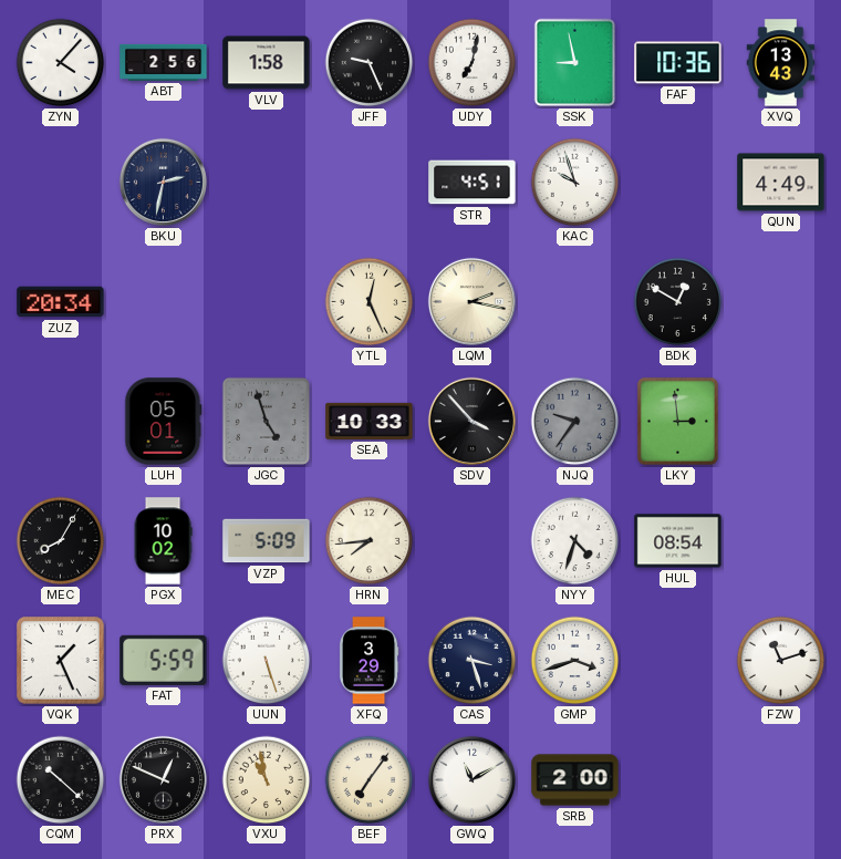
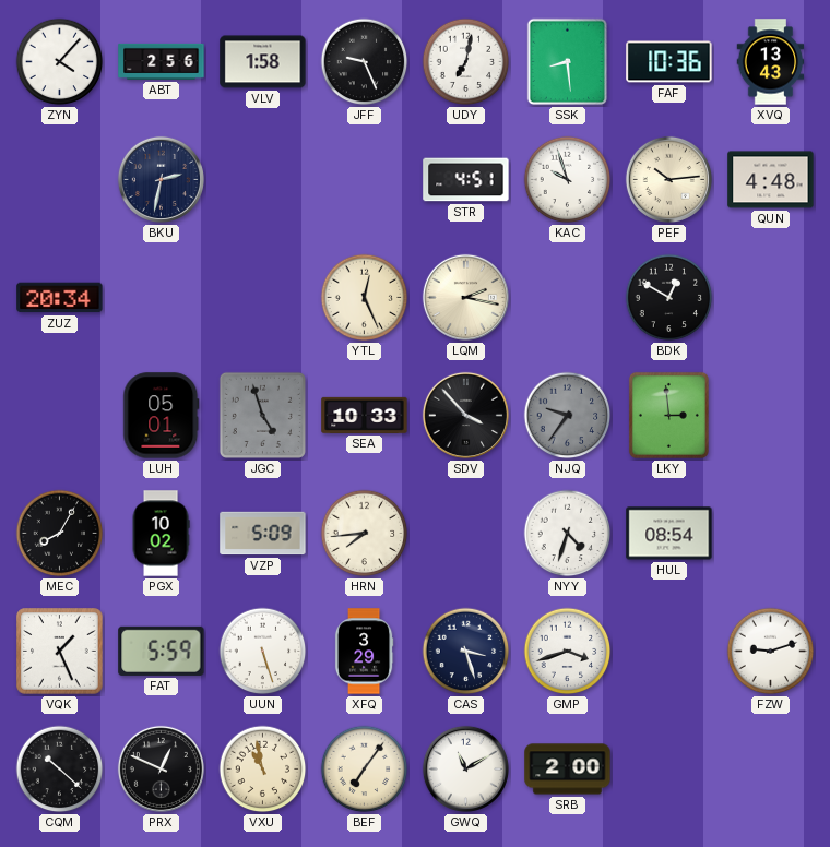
SSK: 8:58 -> 8:29
PEF: none -> 10:14
QUN: 4:49 -> 4:48
FZW: 11:12 -> 9:12
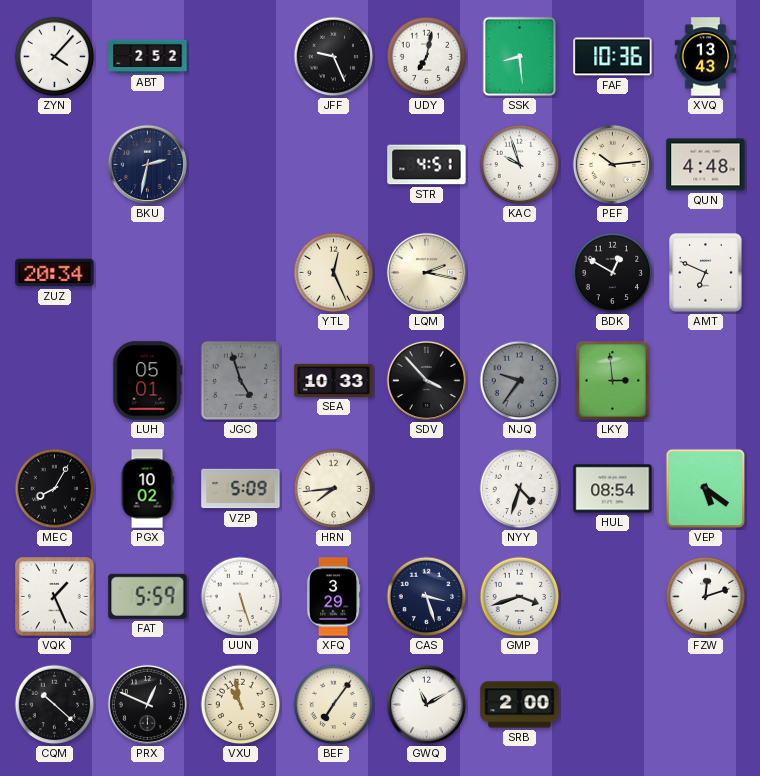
ABT: 2:56 -> 2:52
VLV: 1:58 -> none
AMT: none -> 6:49
VEP: none -> 5:21
FZW: 9:12 -> 12:12
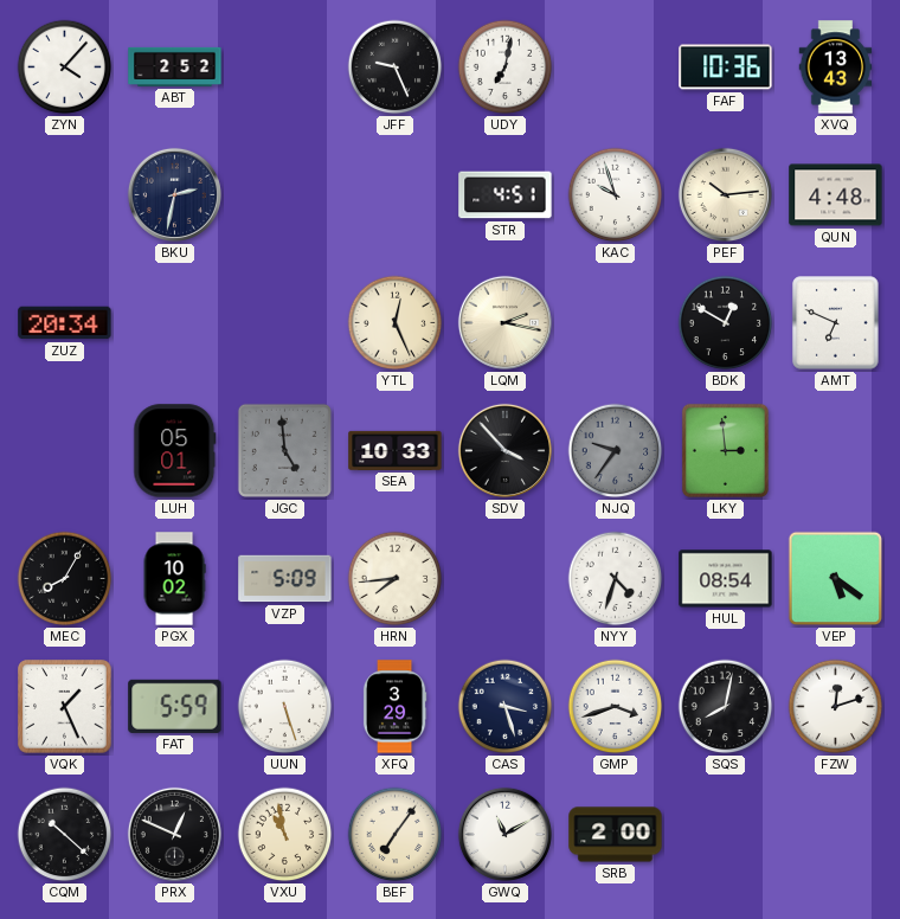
SSK: 8:29 -> none
JGC: 4:57 -> 4:59
SQS: none -> 8:02
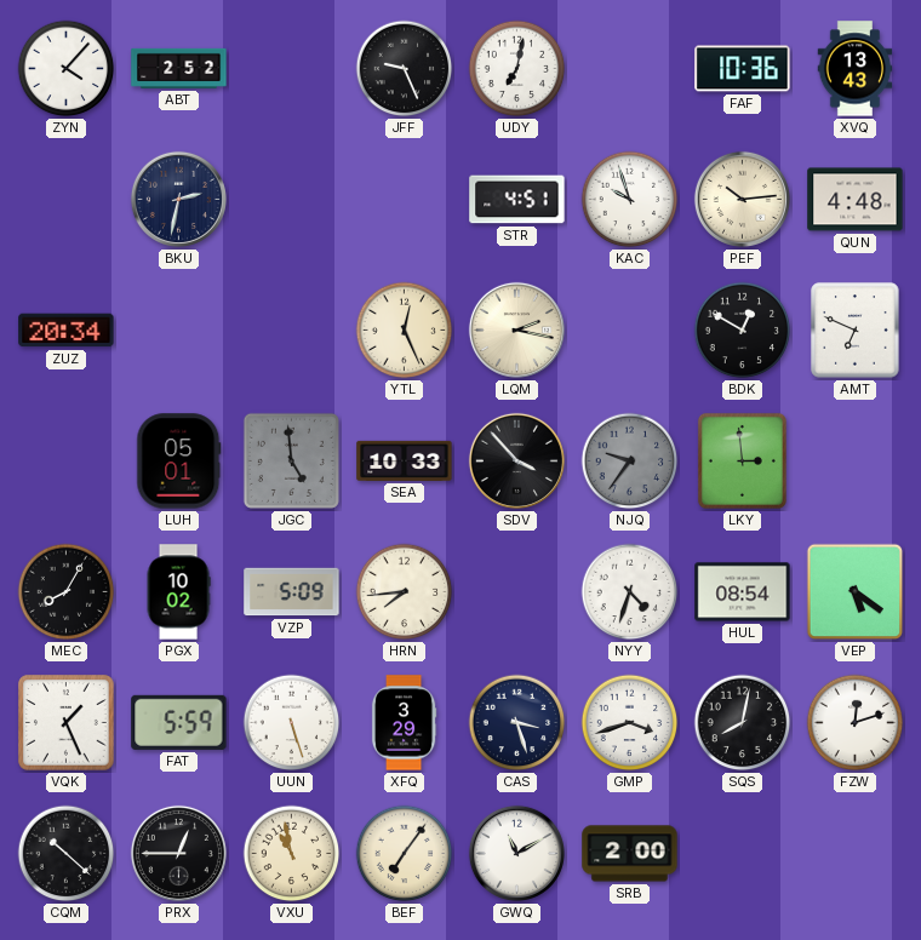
PRX: 12:49 -> 12:45
